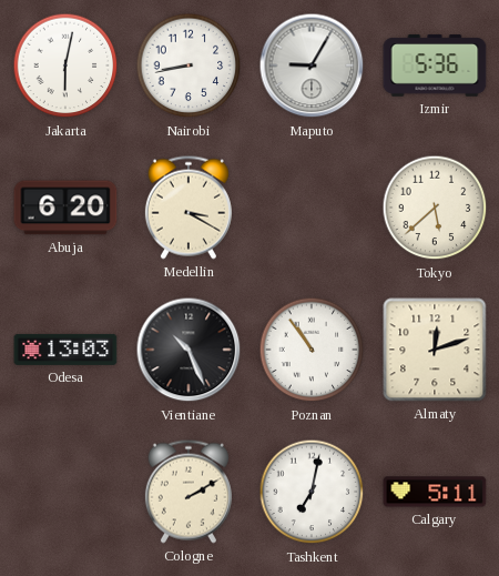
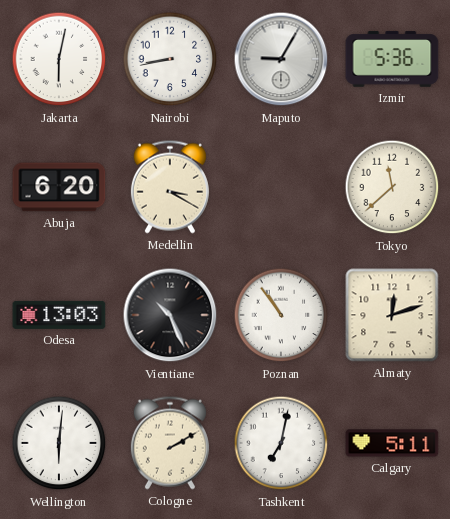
Tokyo: 5:38 -> 11:38
Wellington: none -> 6:01
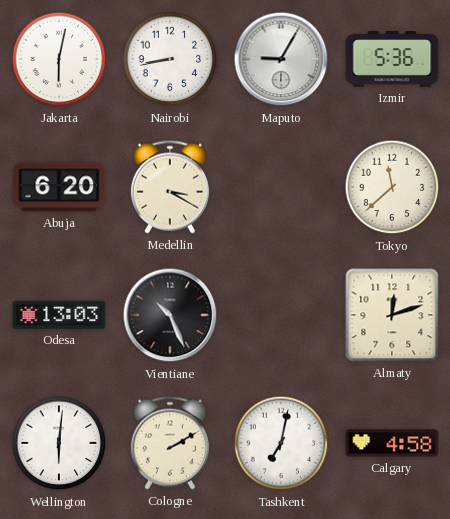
Poznan: 10:54 -> none
Calgary: 5:11 -> 4:58
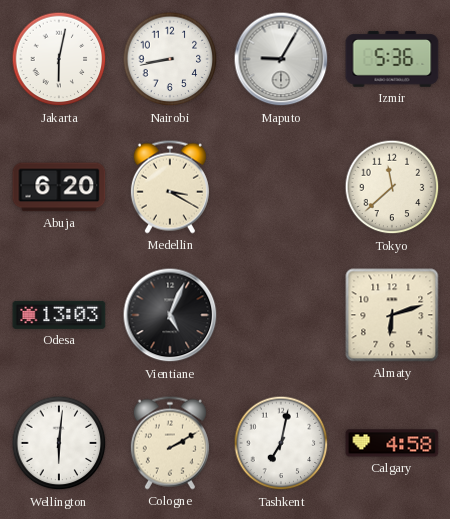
Vientiane: 10:26 -> 5:04
Almaty: 12:12 -> 6:12
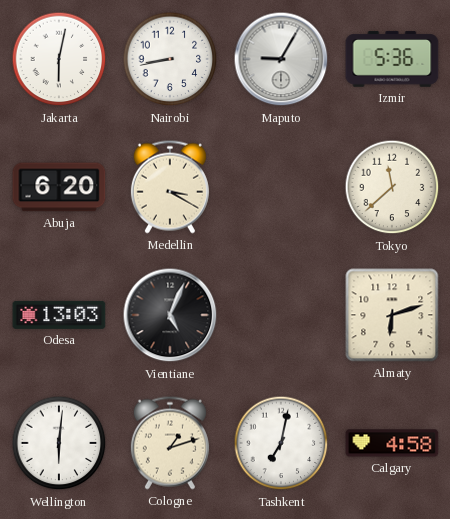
Cologne: 2:10 -> 1:12
